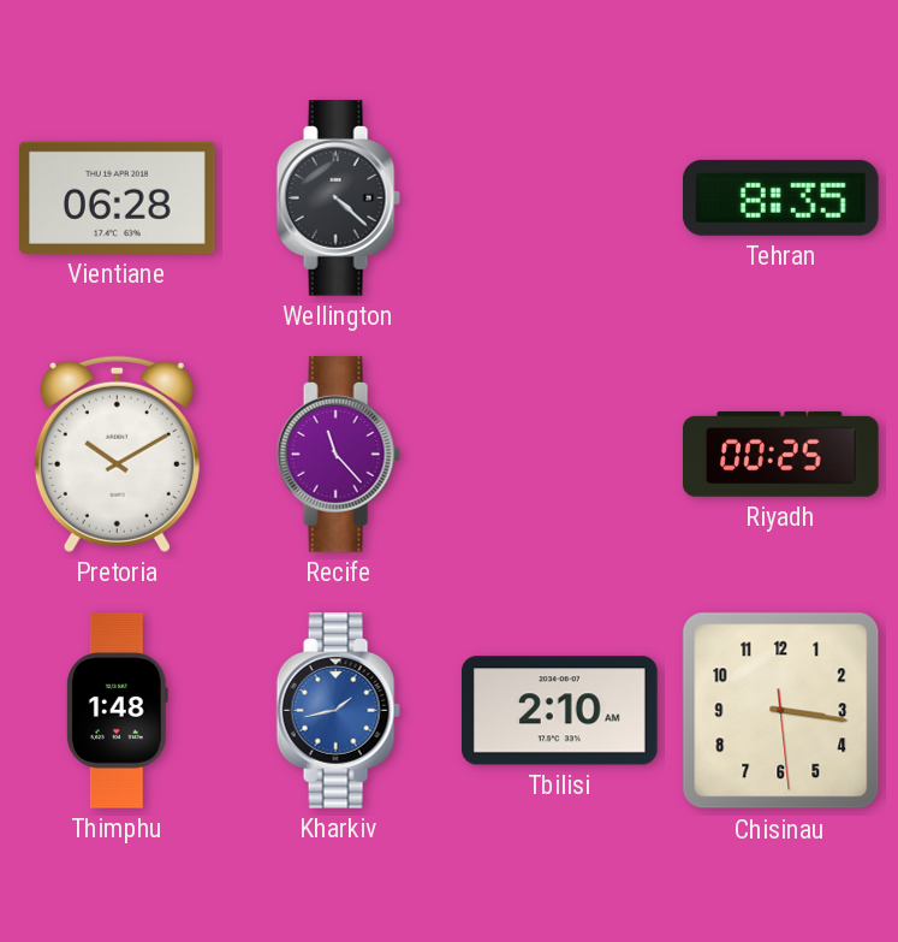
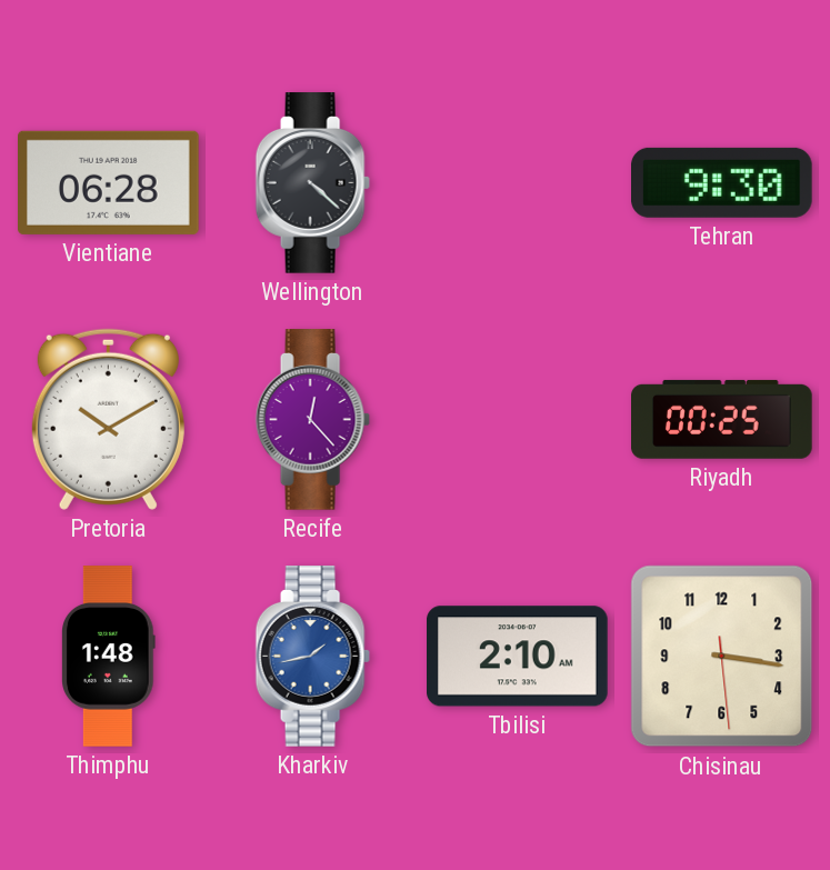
Tehran: 8:35 -> 9:30
Recife: 11:23 -> 12:23
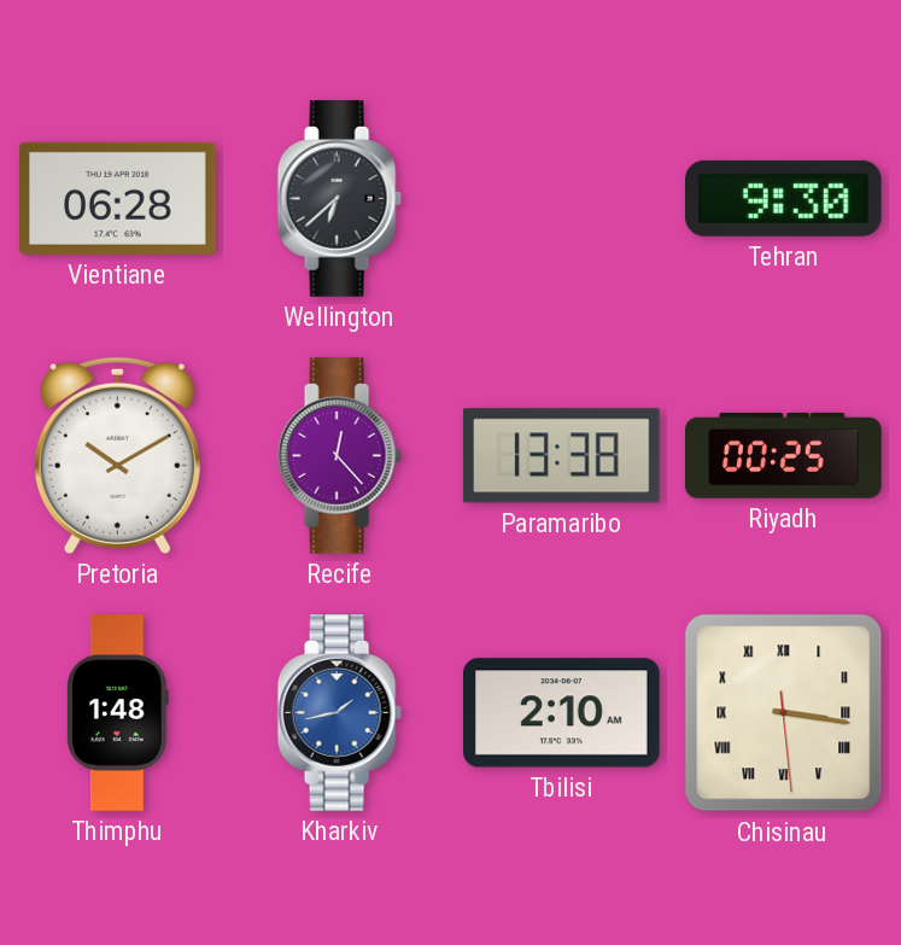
Wellington: 4:22 -> 6:38
Paramaribo: none -> 13:38
Chisinau numerals: Arabic -> Roman
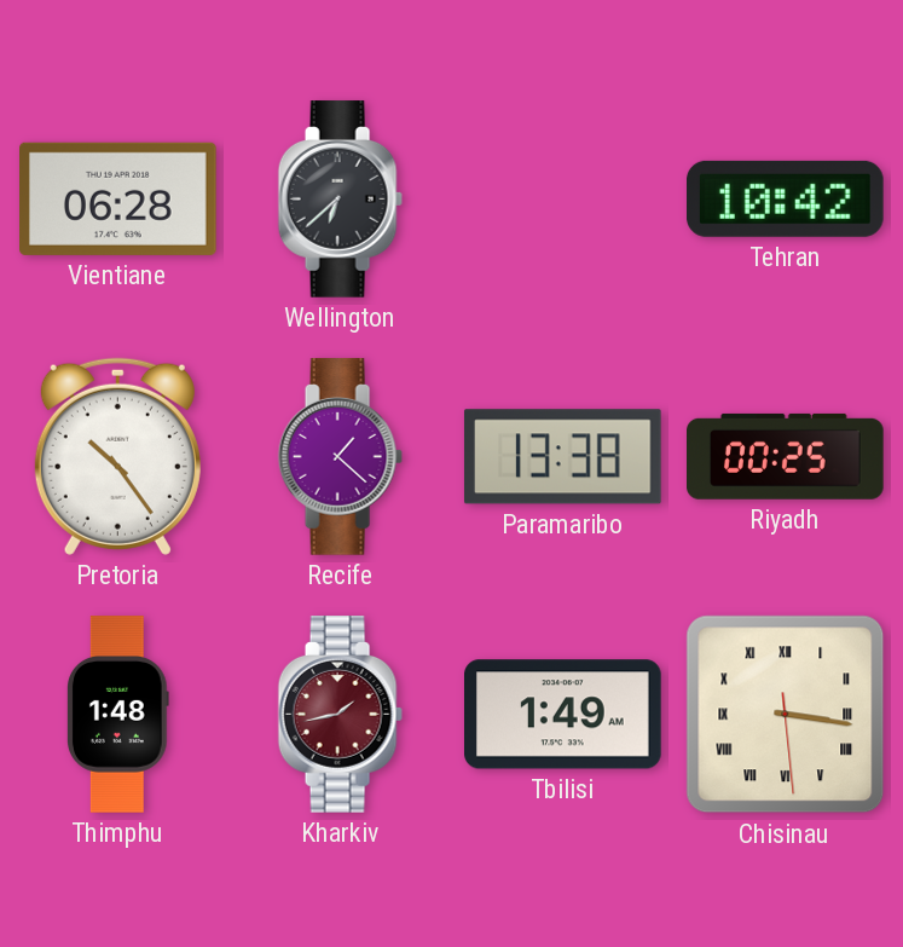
Tehran: 9:30 -> 10:42
Pretoria: 10:10 -> 10:24
Recife: 12:23 -> 1:22
Kharkiv dial: blue -> burgundy
Tbilisi: 2:10 -> 1:49
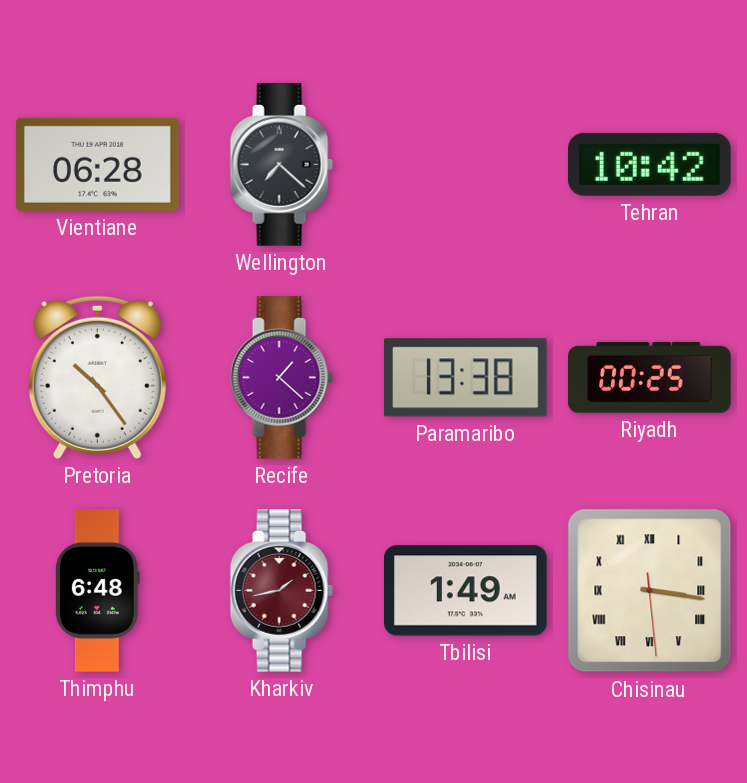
Wellington: 6:38 -> 7:22
Thimphu: 1:48 -> 6:48
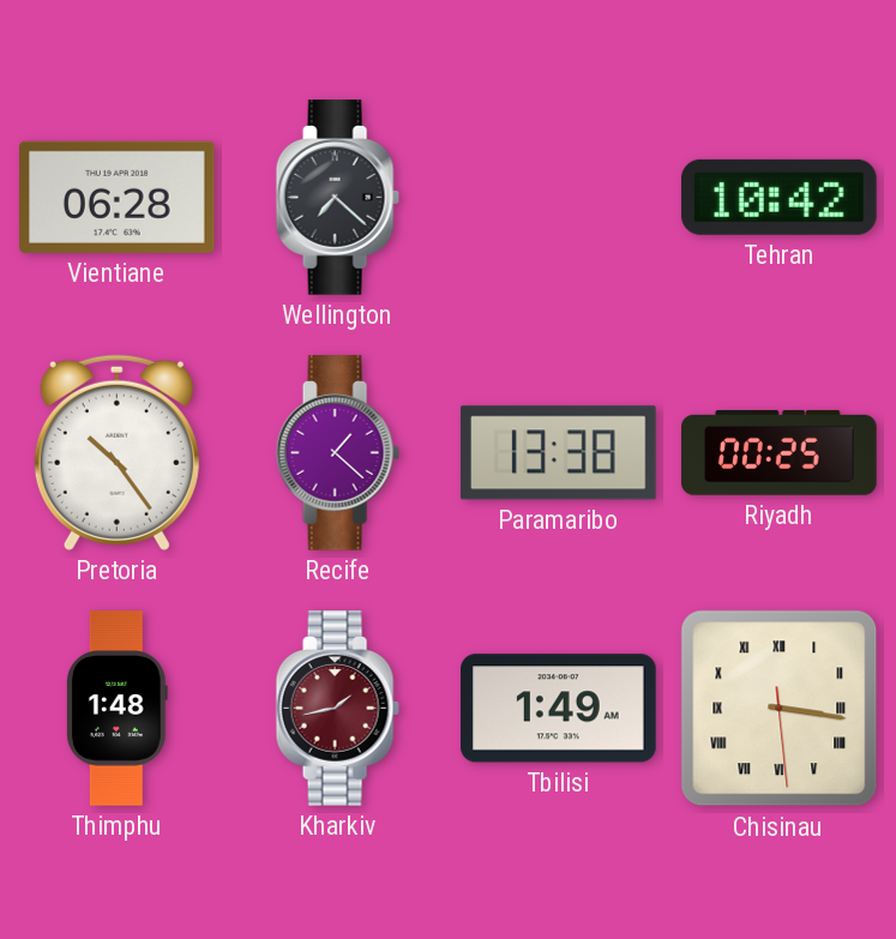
Thimphu: 6:48 -> 1:48
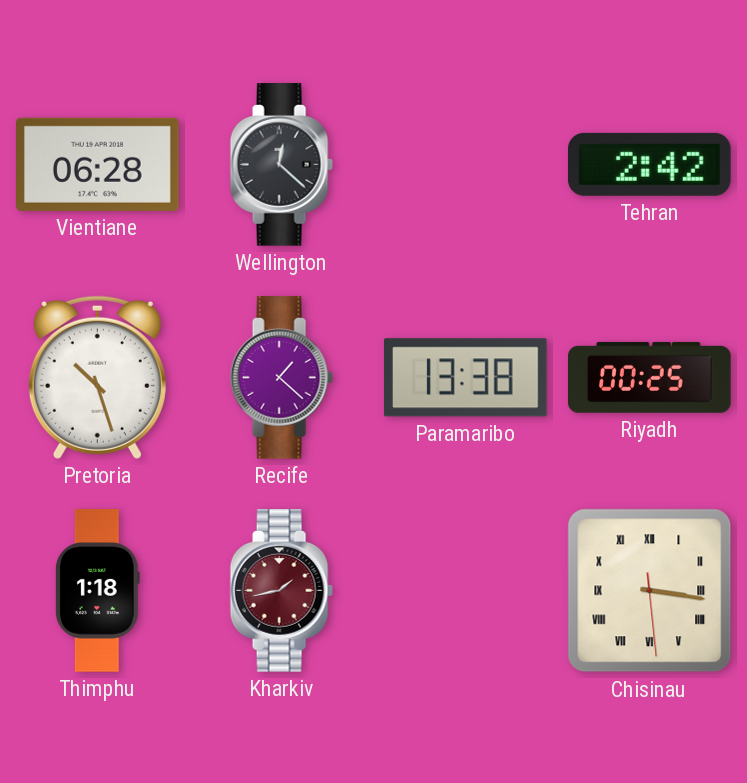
Wellington: 7:22 -> 12:22
Tehran: 10:42 -> 2:42
Pretoria: 10:24 -> 10:27
Thimphu: 1:48 -> 1:18
Tbilisi: 1:49 -> none
